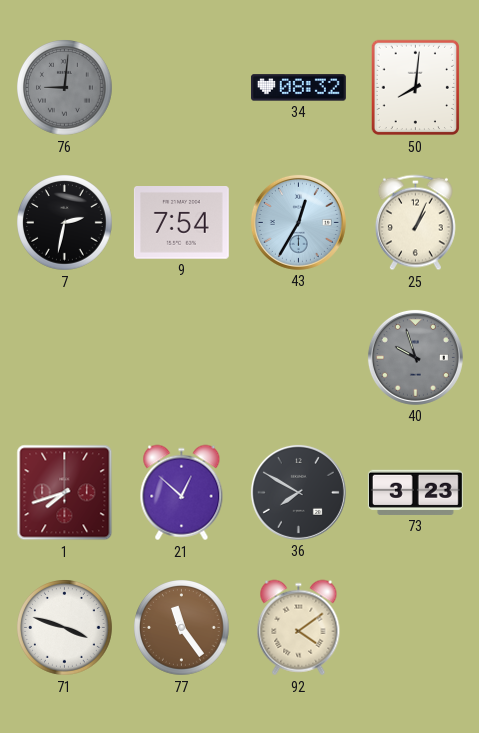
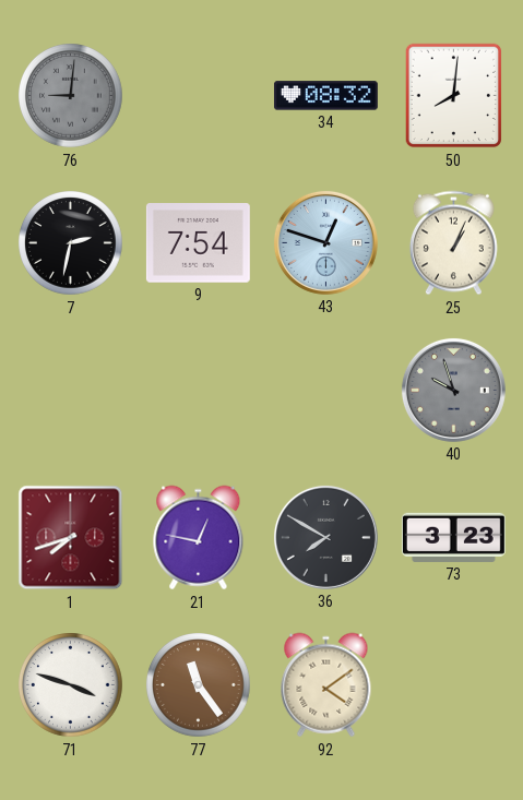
43: 12:35 -> 12:48
21: 12:52 -> 12:47
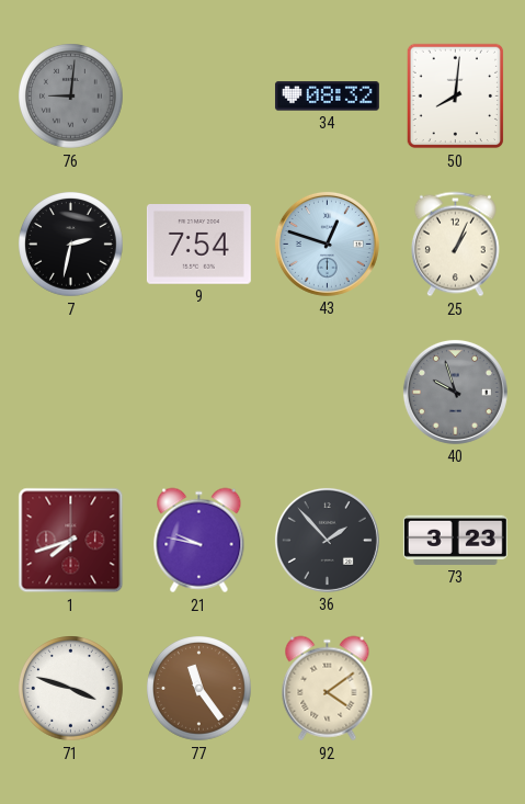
21: 12:47 -> 9:47
36: 7:50 -> 1:53
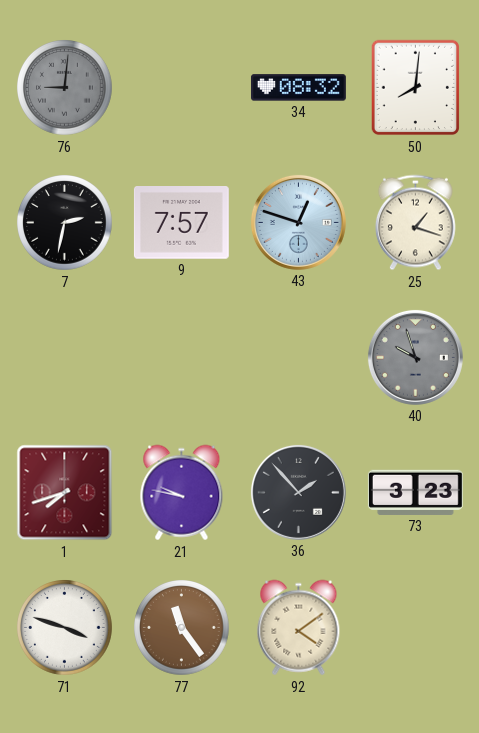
9: 7:54 -> 7:57
25: 1:04 -> 1:18
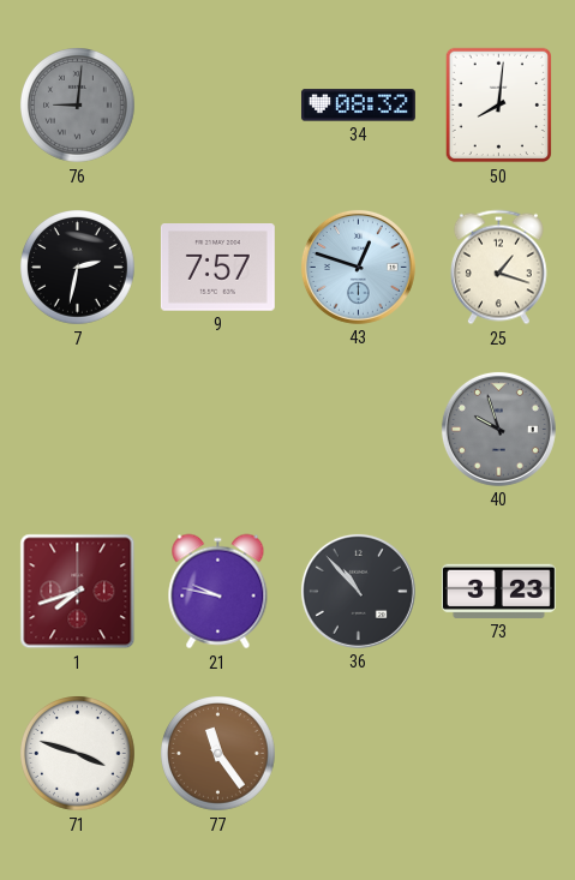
36: 1:53 -> 10:53
92: 4:09 -> none
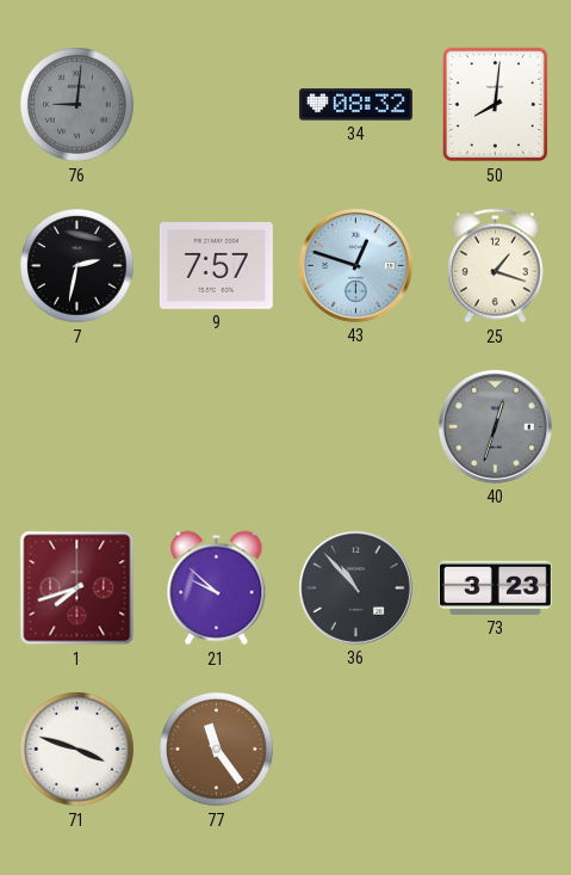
40: 9:57 -> 12:33
21: 9:47 -> 9:52
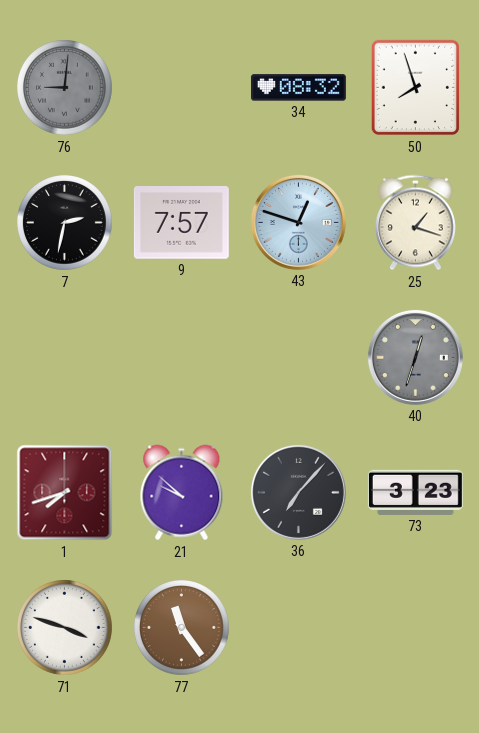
50: 8:01 -> 7:57
36: 10:53 -> 7:07
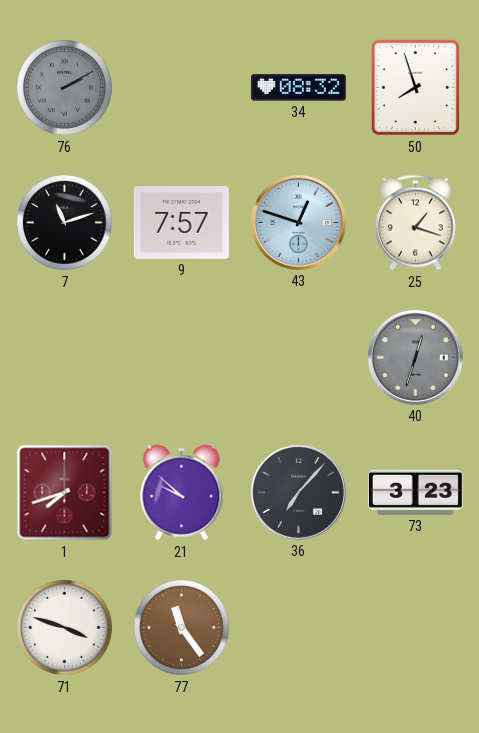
76: 9:01 -> 2:10
7: 2:32 -> 11:12
